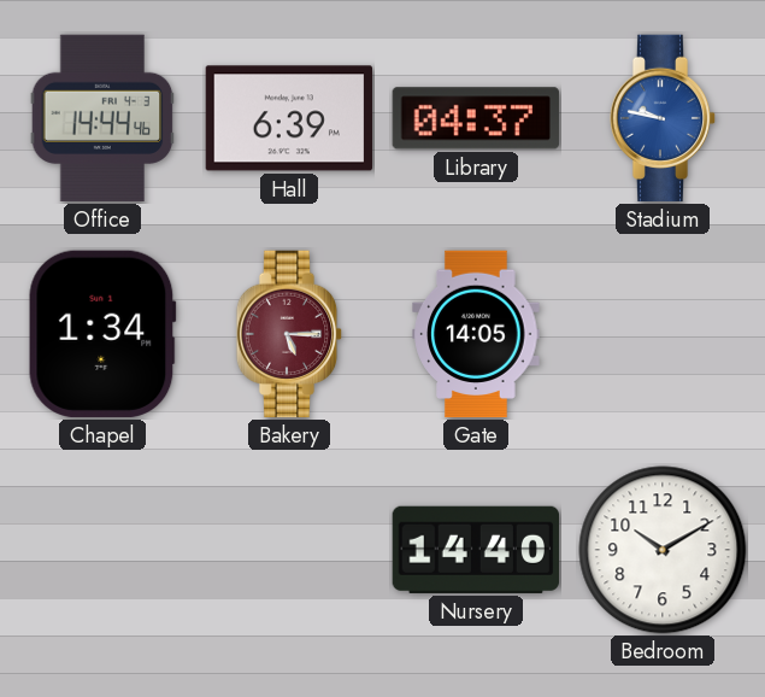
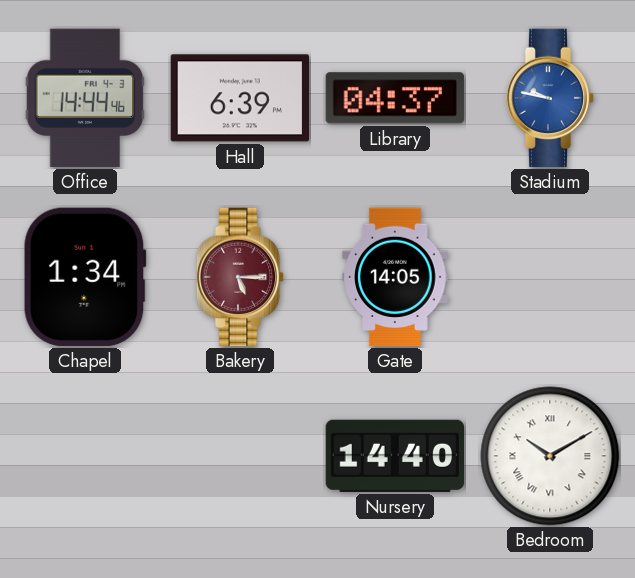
Bedroom numerals: Arabic -> Roman
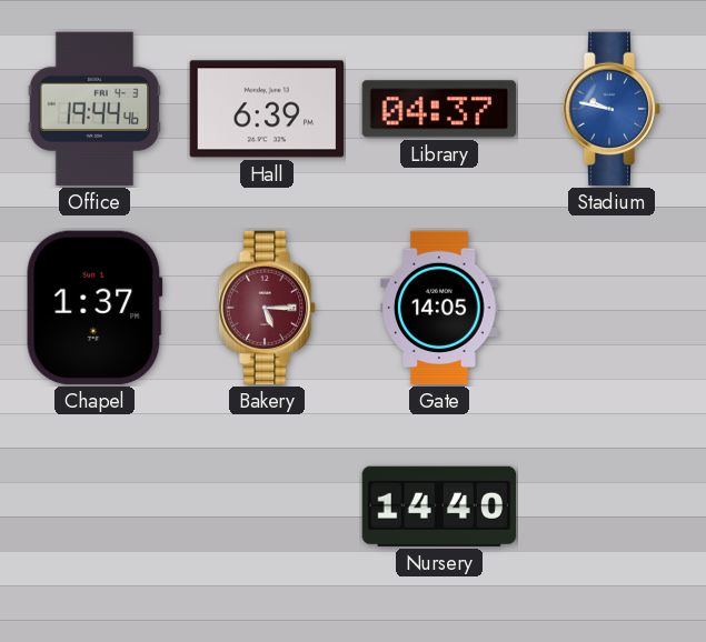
Office: 14:44 -> 19:44
Chapel: 1:34 -> 1:37
Bedroom: 10:10 -> none
